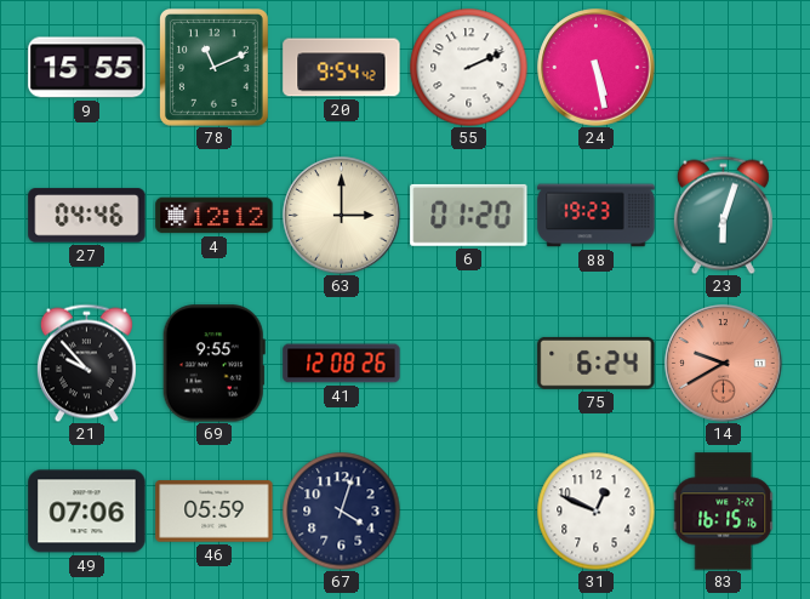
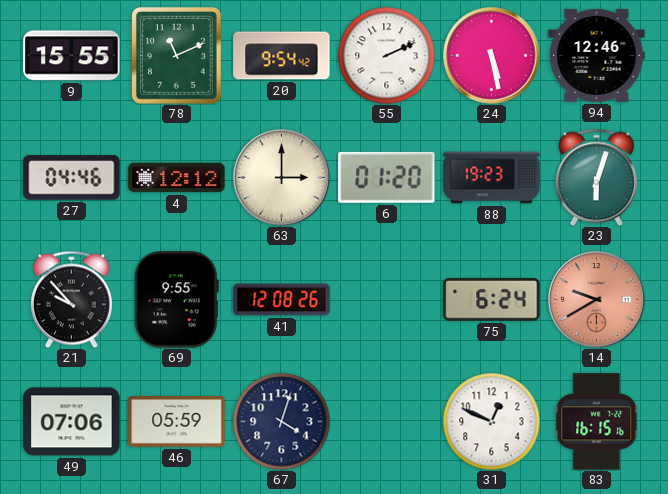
94: none -> 12:46
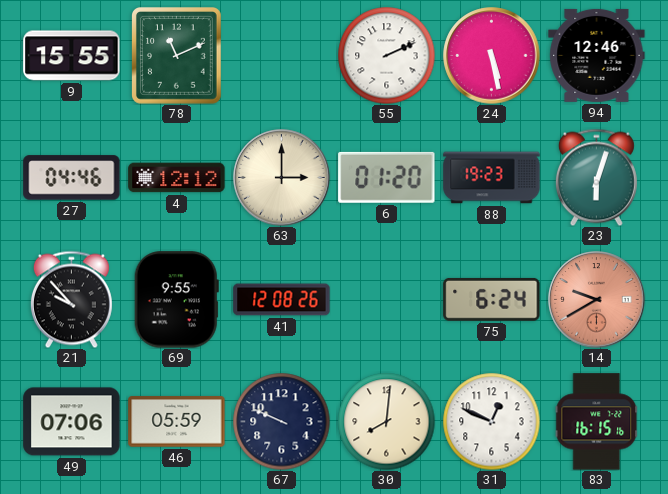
20: 9:54 -> none
67: 4:03 -> 9:49
30: none -> 8:01
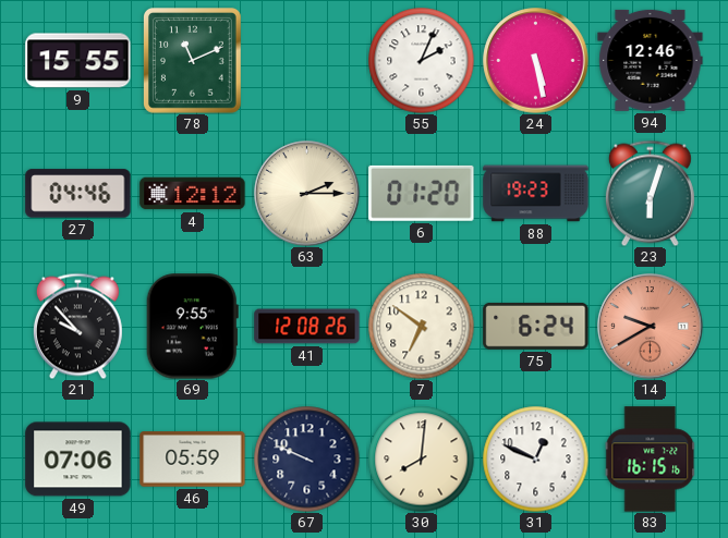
55: 2:11 -> 2:04
63: 3:00 -> 2:15
7: none -> 6:51
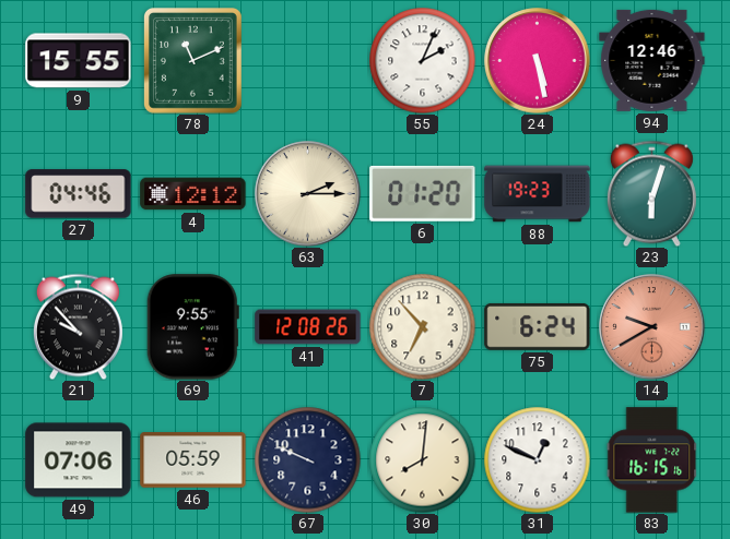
7: 6:51 -> 6:53
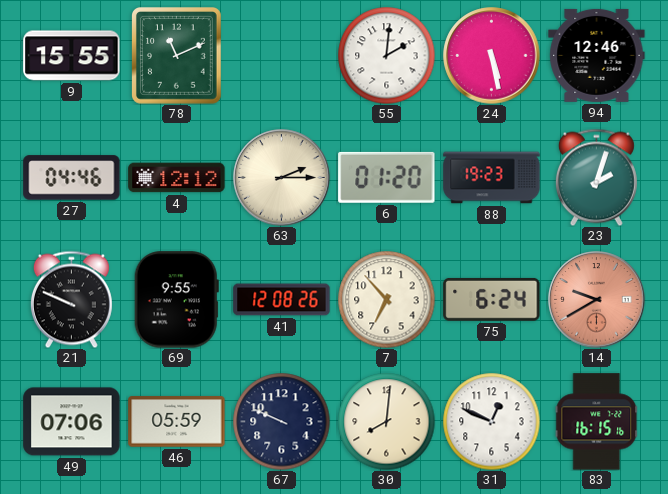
55: 2:04 -> 2:01
23: 6:03 -> 2:03
21: 9:53 -> 9:49
